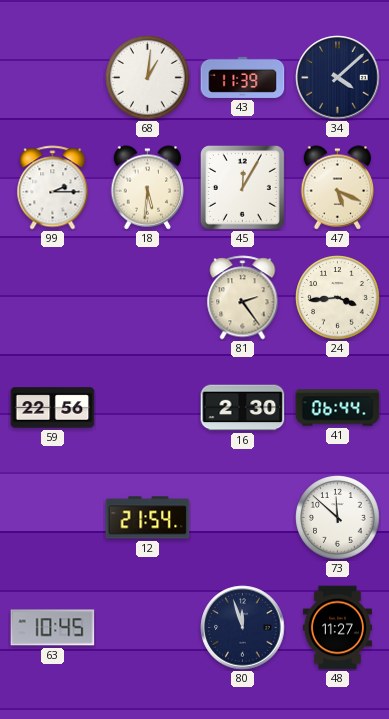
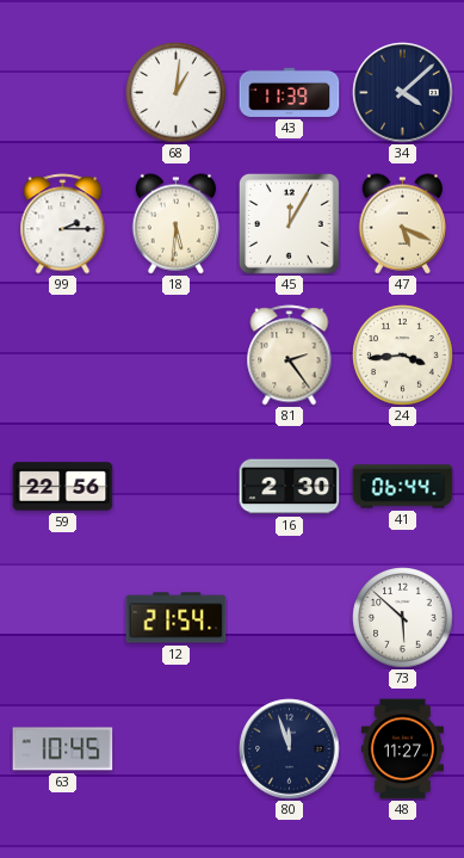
73: 11:52 -> 5:52
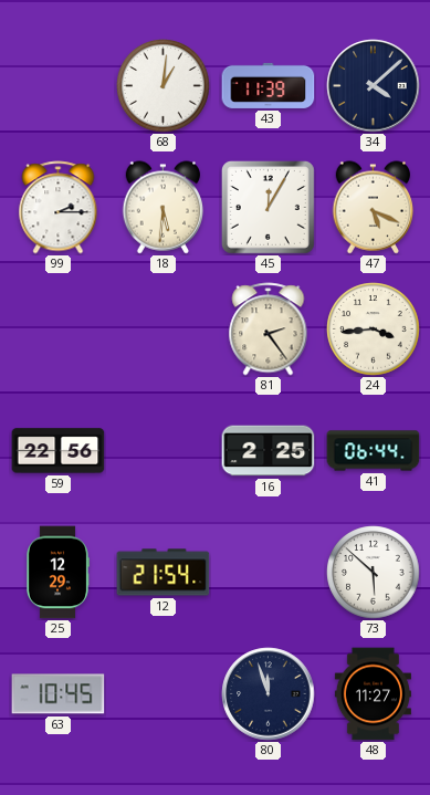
16: 2:30 -> 2:25
25: none -> 12:29
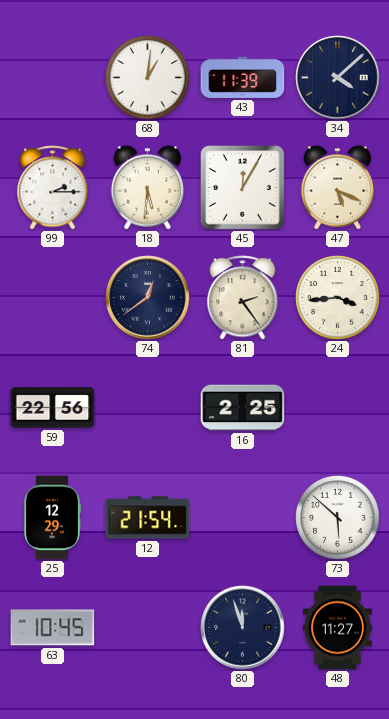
74: none -> 12:39
41: 06:44 -> none
